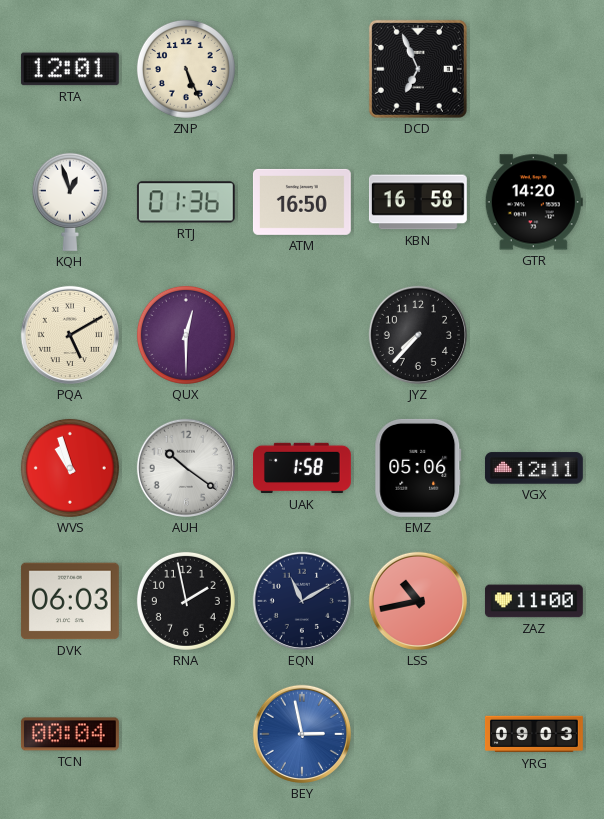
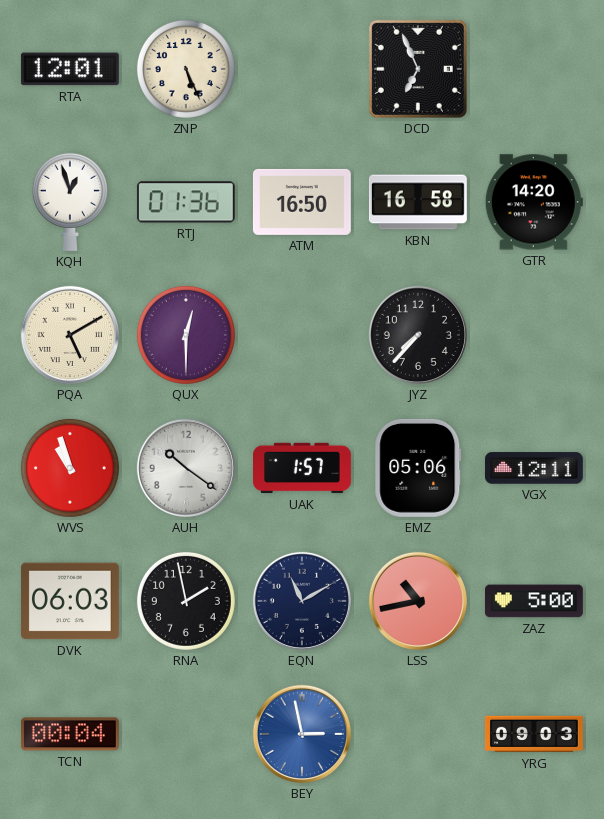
UAK: 1:58 -> 1:57
ZAZ: 11:00 -> 5:00
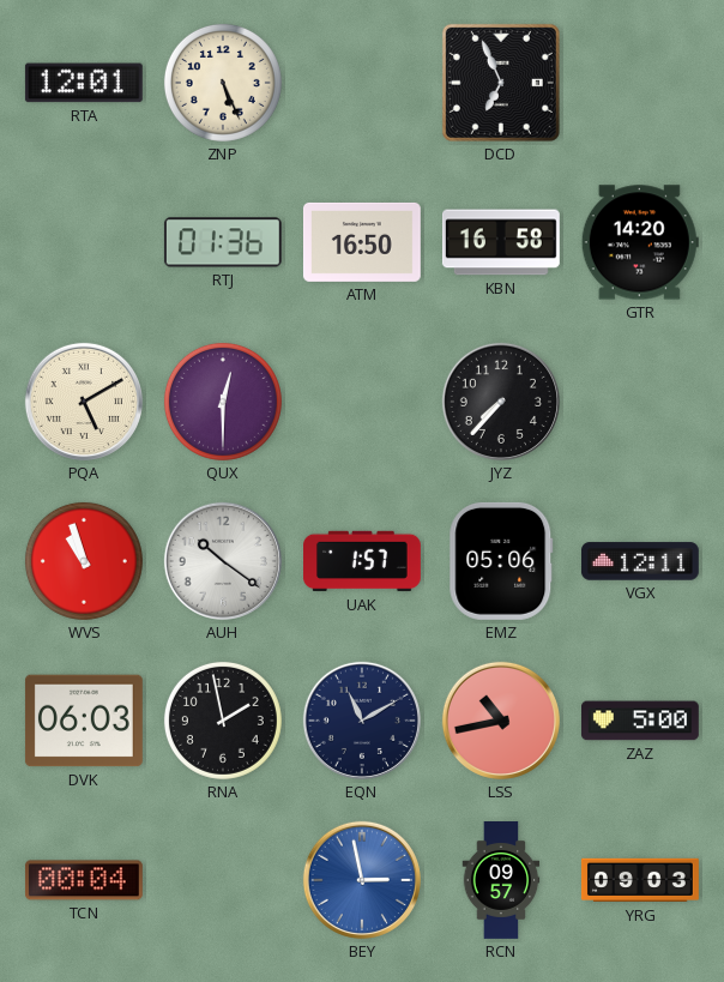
KQH: 12:57 -> none
RCN: none -> 09:57
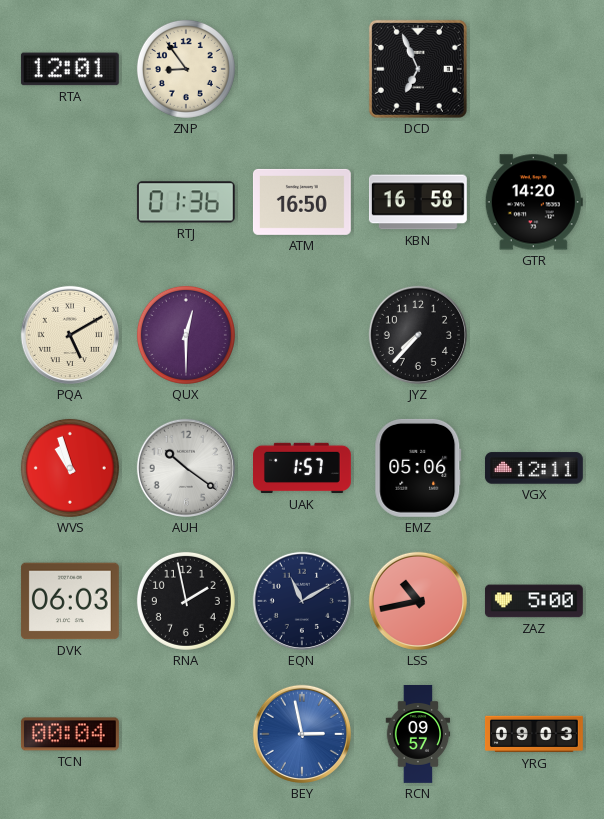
ZNP: 5:26 -> 8:54
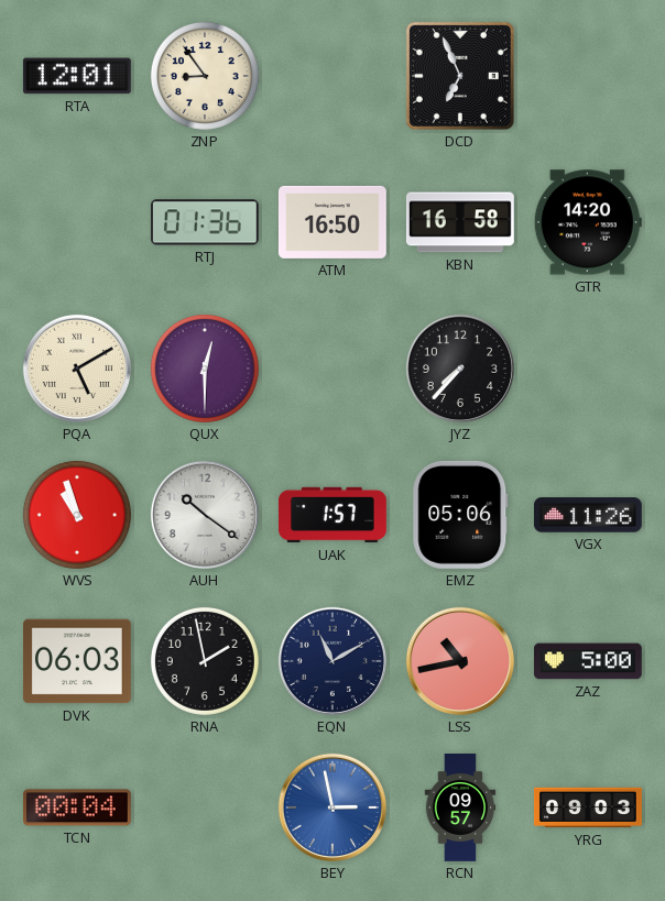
VGX: 12:11 -> 11:26
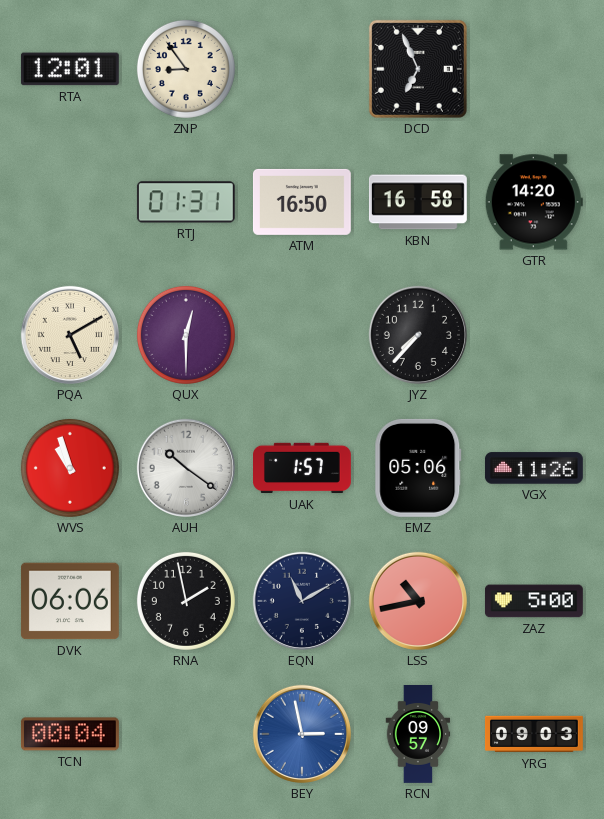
RTJ: 01:36 -> 01:31
DVK: 06:03 -> 06:06
